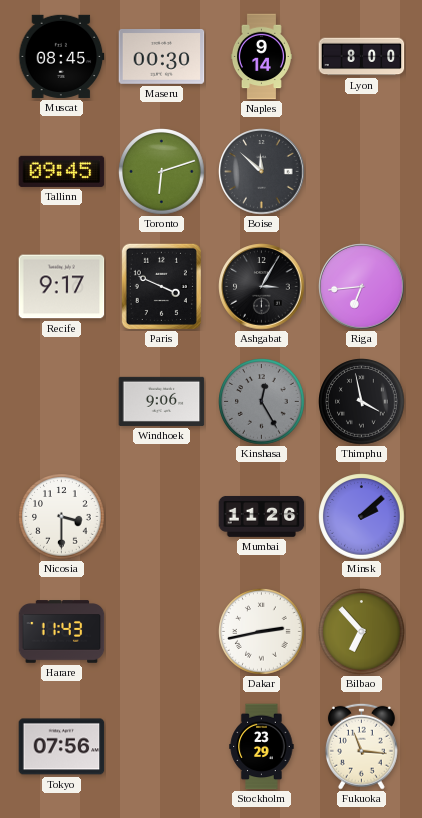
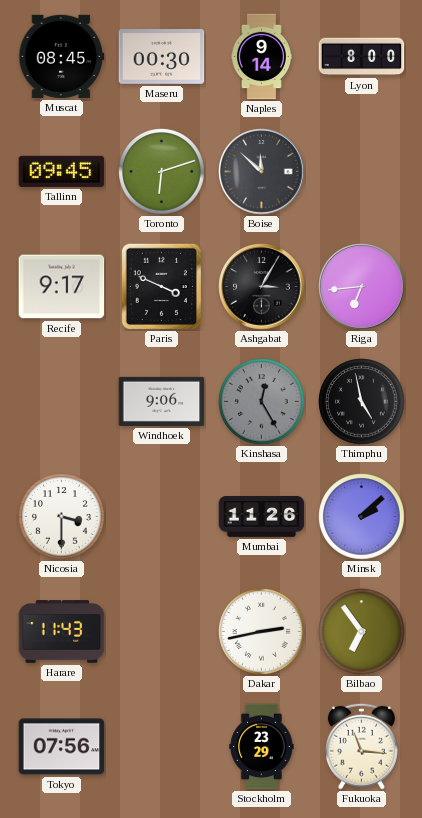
Thimphu: 3:58 -> 4:58
Bilbao: 6:53 -> 6:54
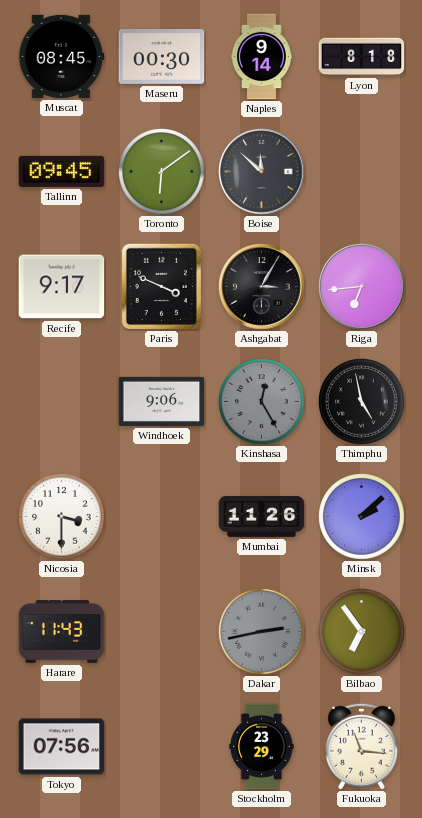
Lyon: 8:00 -> 8:18
Toronto: 6:12 -> 6:09
Dakar dial: white -> grey
